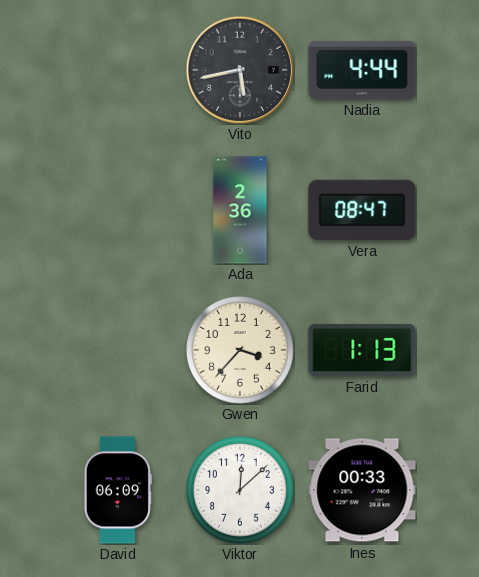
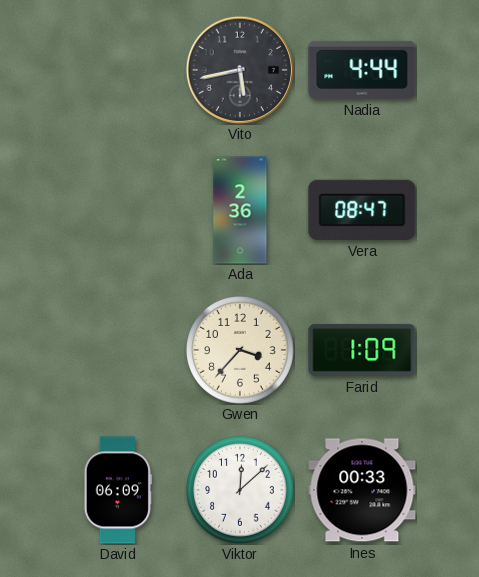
Farid: 1:13 -> 1:09
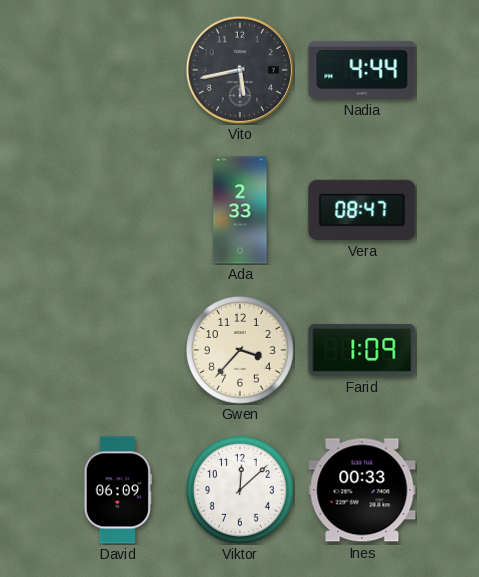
Ada: 2:36 -> 2:33
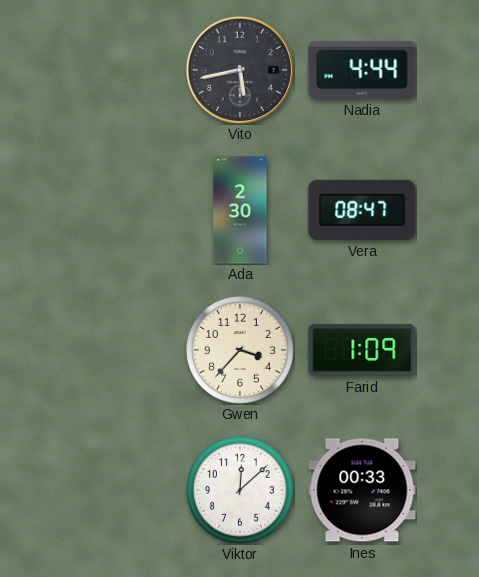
Ada: 2:33 -> 2:30
David: 06:09 -> none
